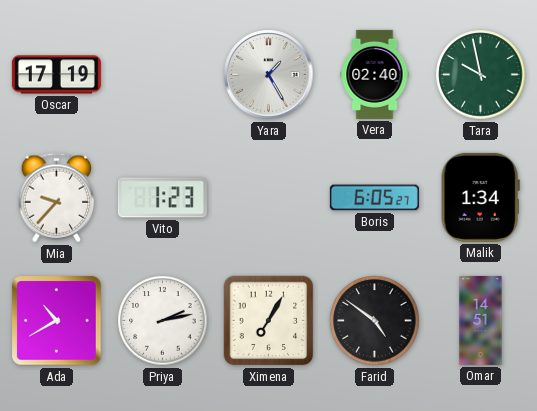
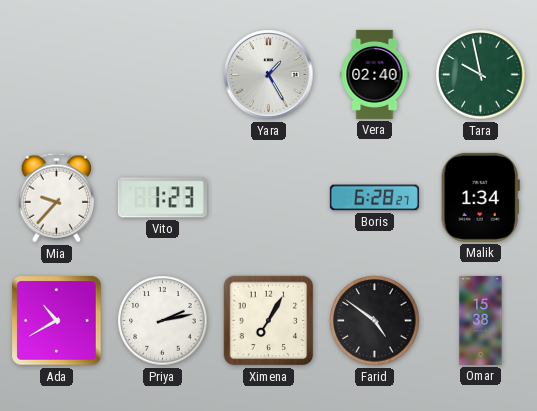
Oscar: 17:19 -> none
Boris: 6:05 -> 6:28
Omar: 14:51 -> 15:38
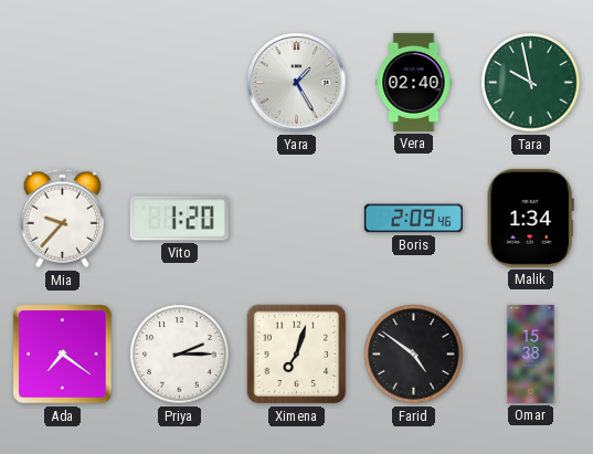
Vito: 1:23 -> 1:20
Boris: 6:28 -> 2:09
Ada: 10:40 -> 7:21
Priya: 2:13 -> 2:15
Ximena: 7:05 -> 7:03
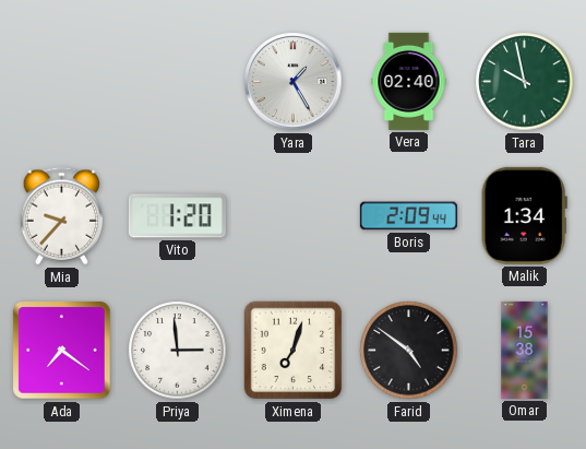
Boris: 2:09:46 -> 2:09:44
Priya: 2:15 -> 2:59
